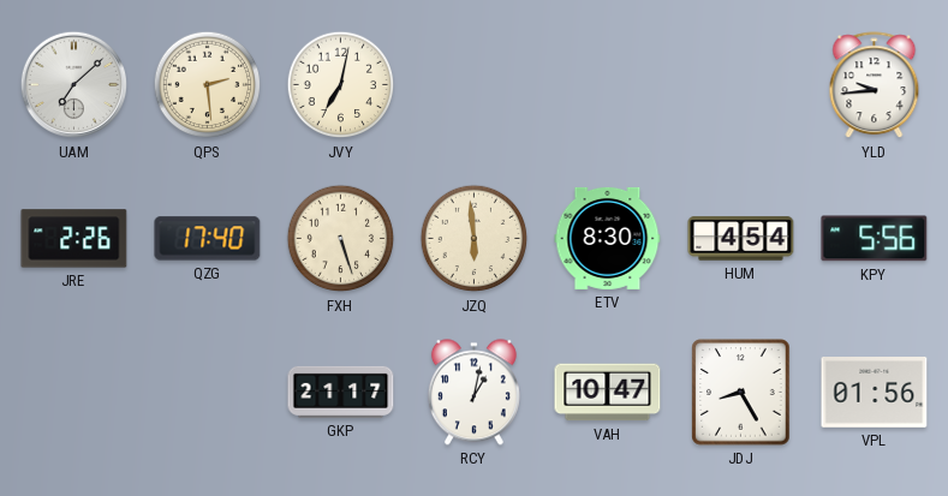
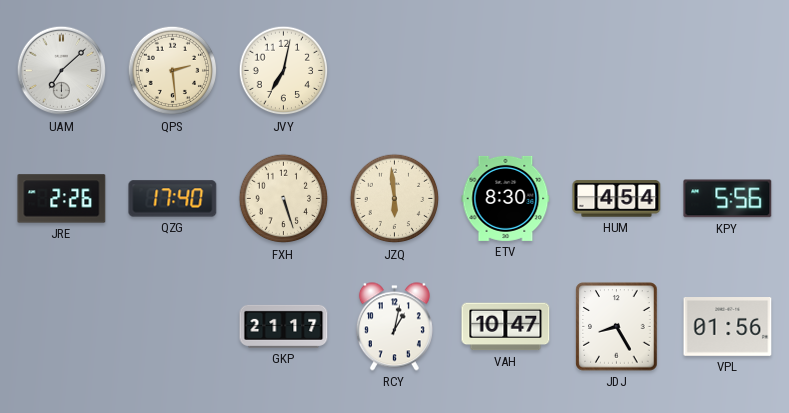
YLD: 9:44 -> none
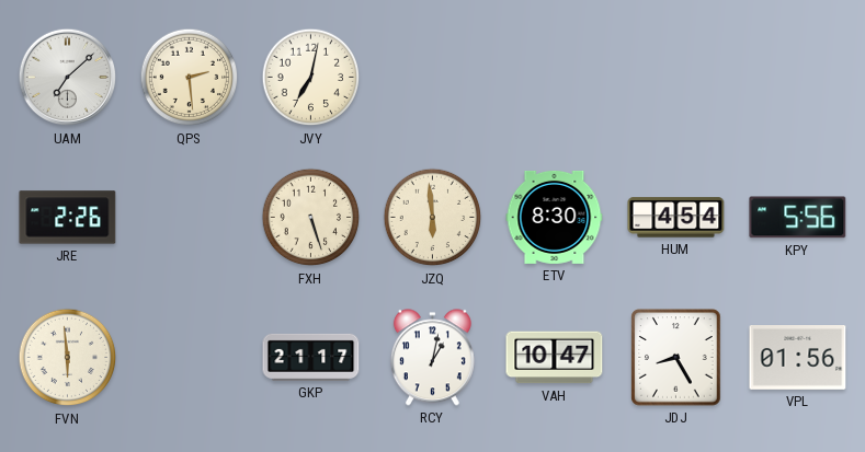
QZG: 17:40 -> none
FVN: none -> 5:59
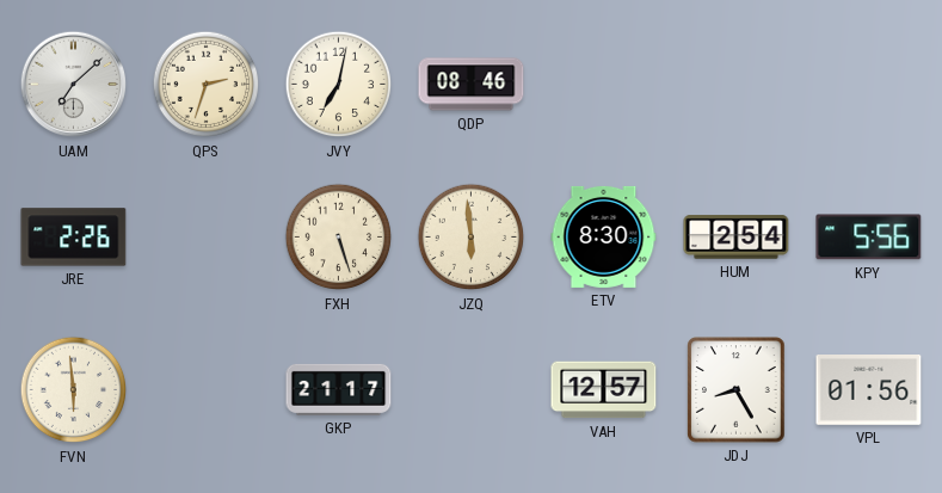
QPS: 2:29 -> 2:33
QDP: none -> 08:46
HUM: 4:54 -> 2:54
RCY: 1:02 -> none
VAH: 10:47 -> 12:57
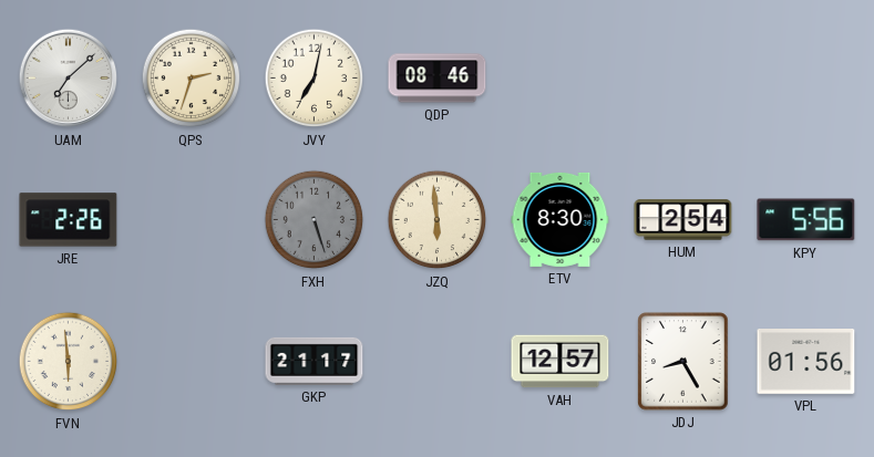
FXH dial: cream -> grey
